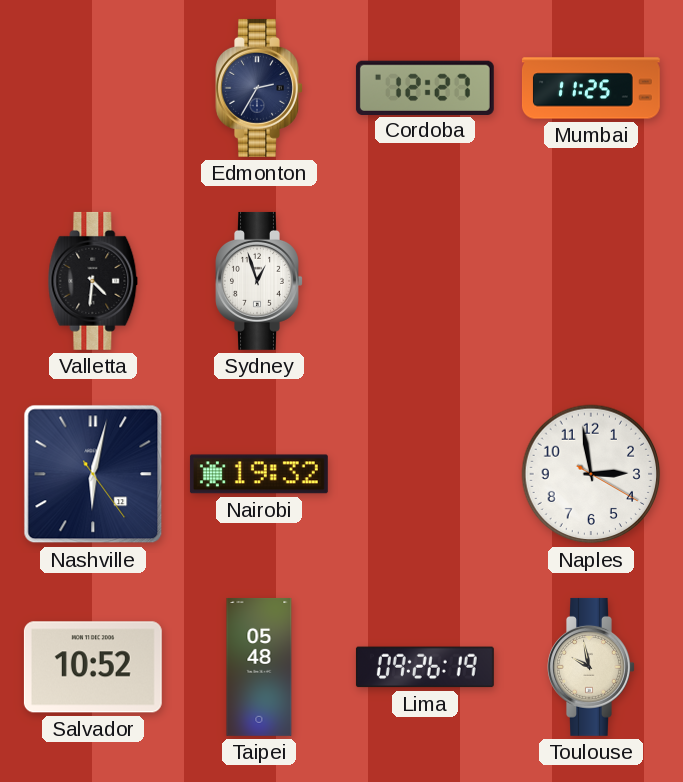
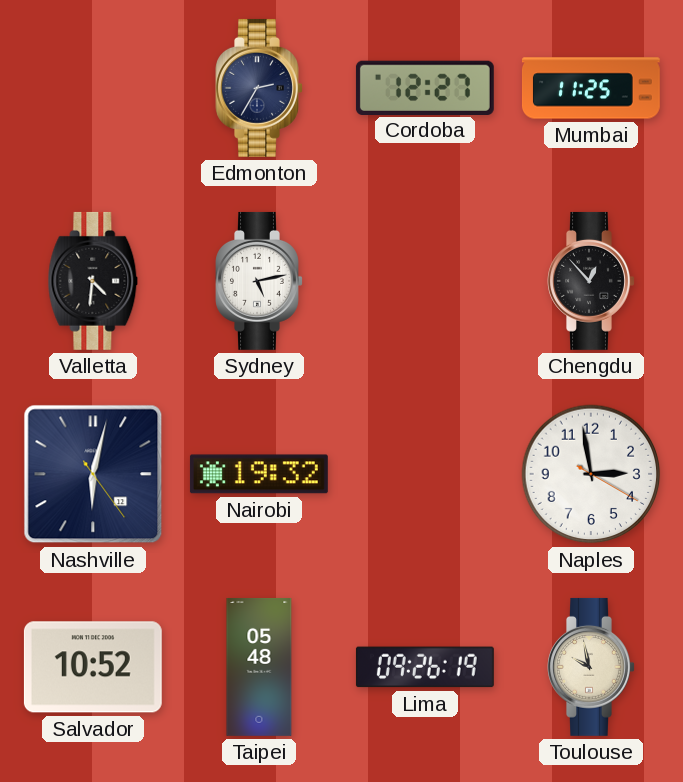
Sydney: 12:57 -> 5:13
Chengdu: none -> 12:53
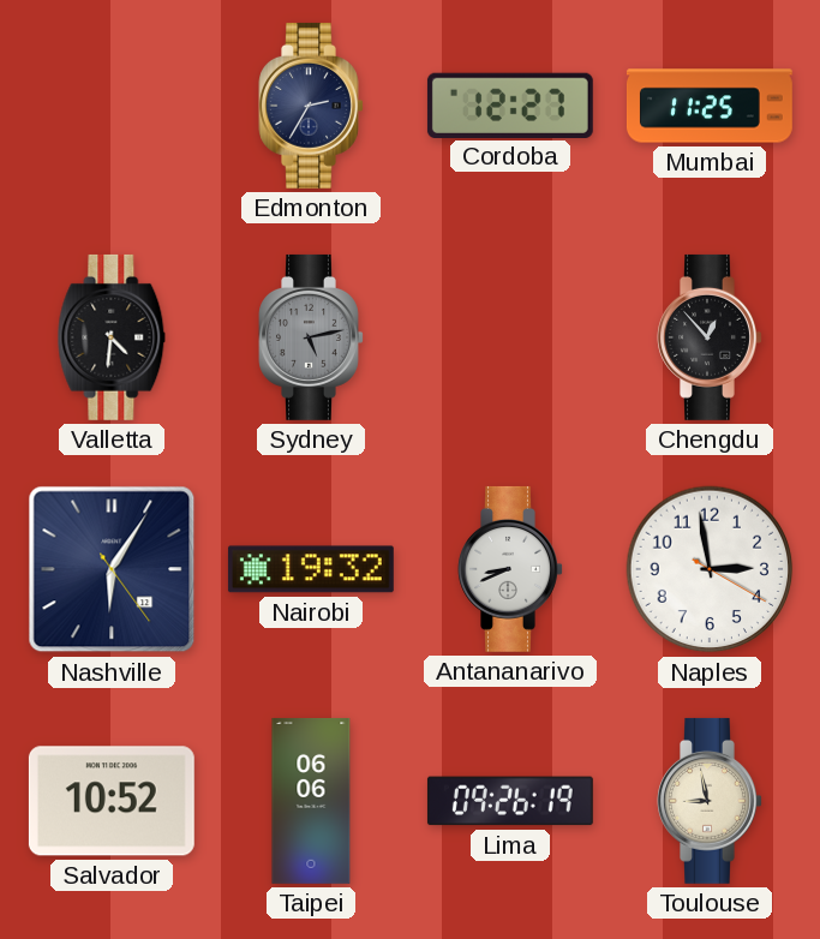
Sydney dial: white -> grey
Nashville: 6:02 -> 6:05
Antananarivo: none -> 8:41
Taipei: 05:48 -> 06:06
Toulouse: 9:58 -> 8:58
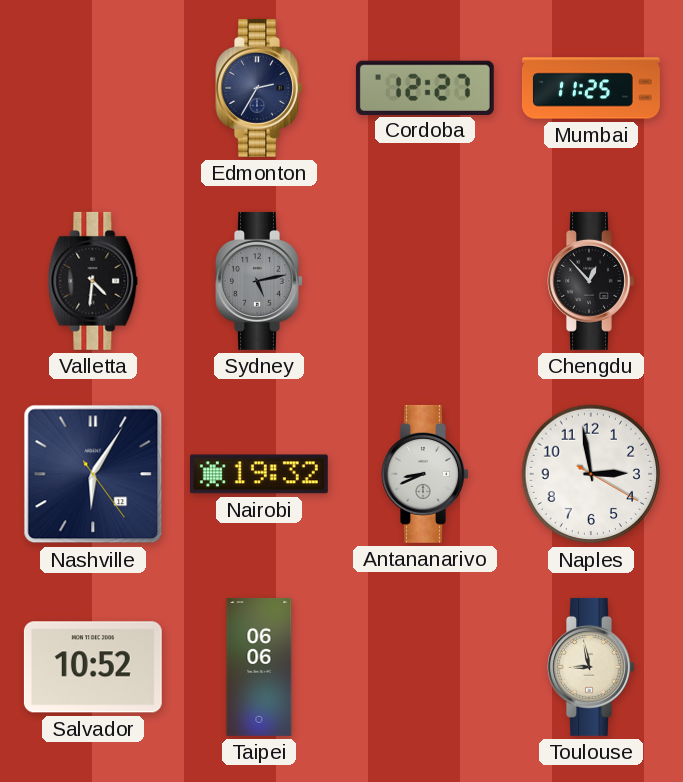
Lima: 09:26 -> none
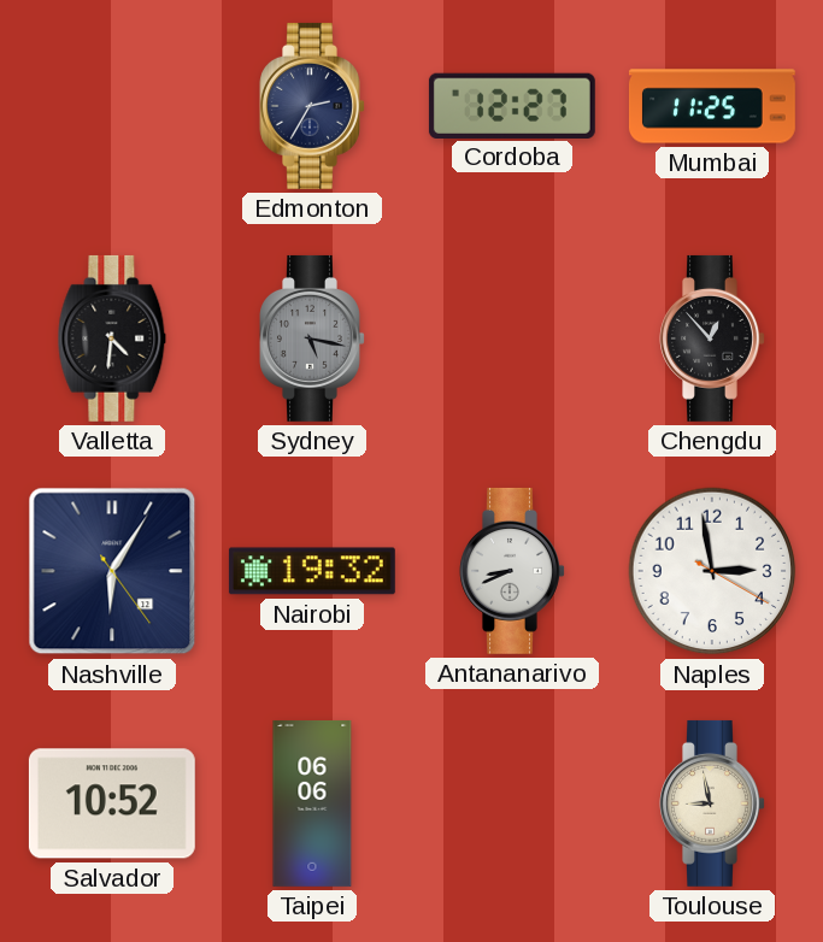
Sydney: 5:13 -> 5:17
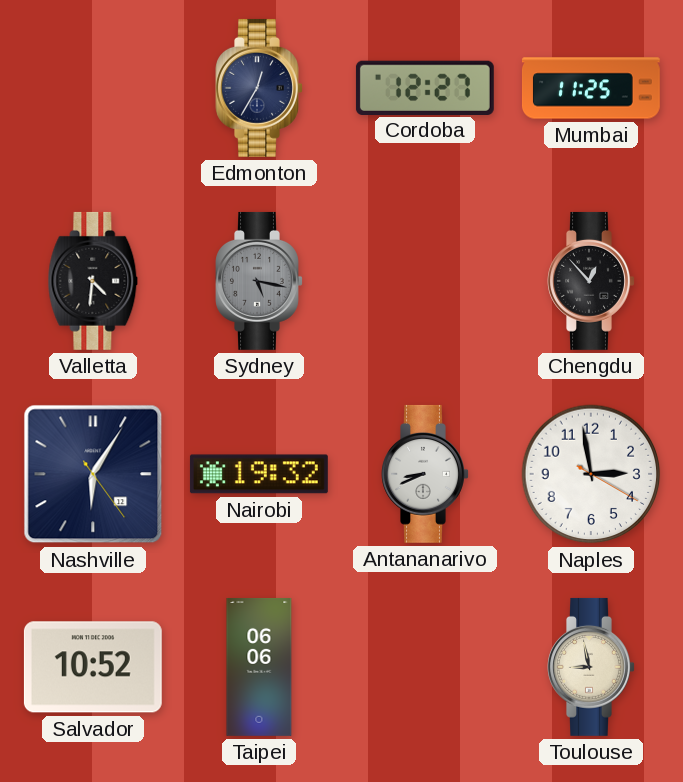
Edmonton: 2:35 -> 12:35
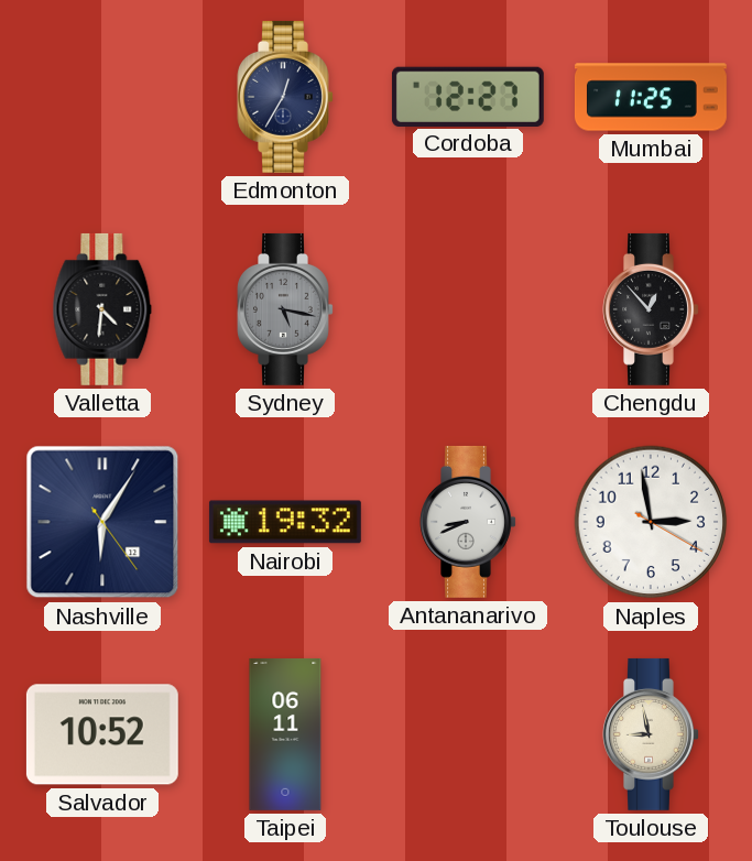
Taipei: 06:06 -> 06:11
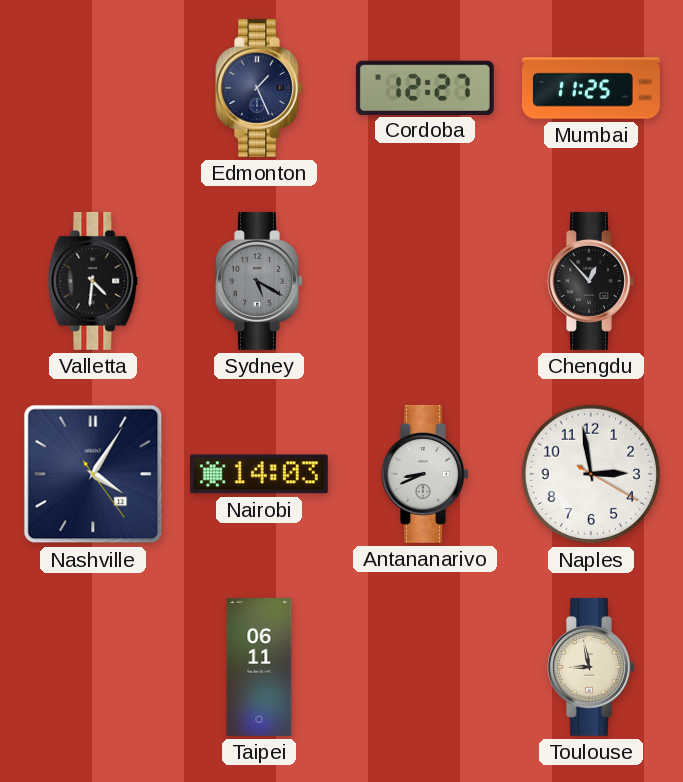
Edmonton: 12:35 -> 1:26
Sydney: 5:17 -> 5:20
Nashville: 6:05 -> 4:05
Nairobi: 19:32 -> 14:03
Salvador: 10:52 -> none
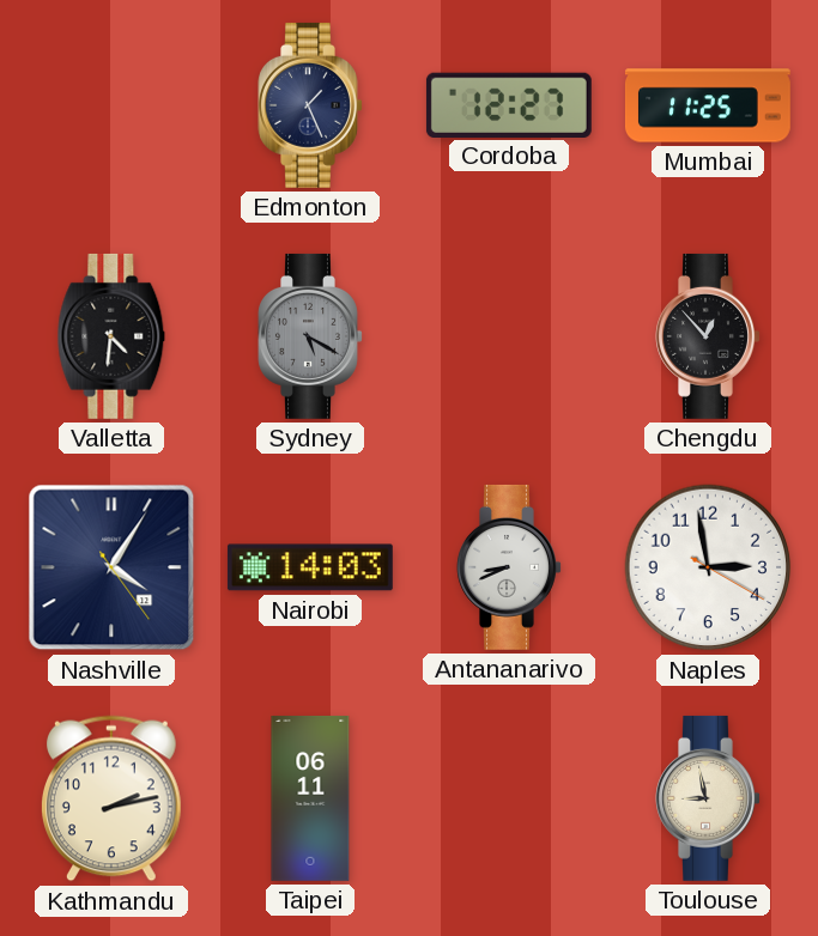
Kathmandu: none -> 2:13
